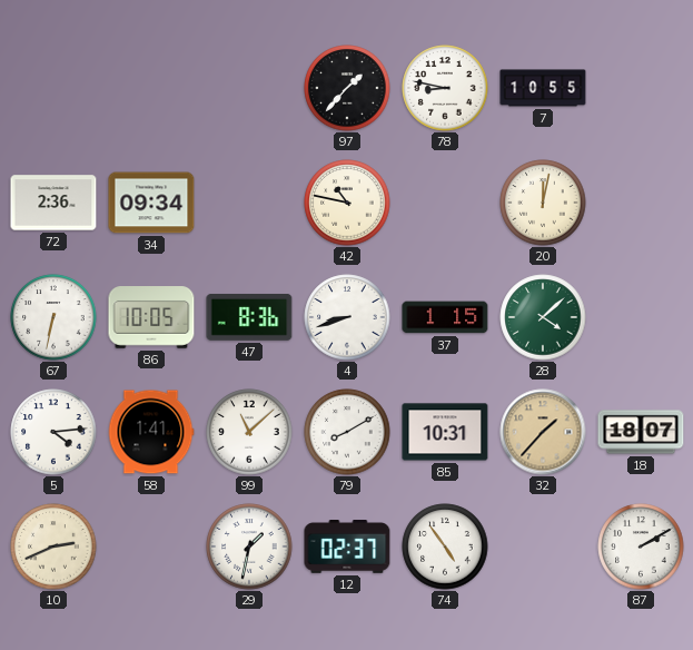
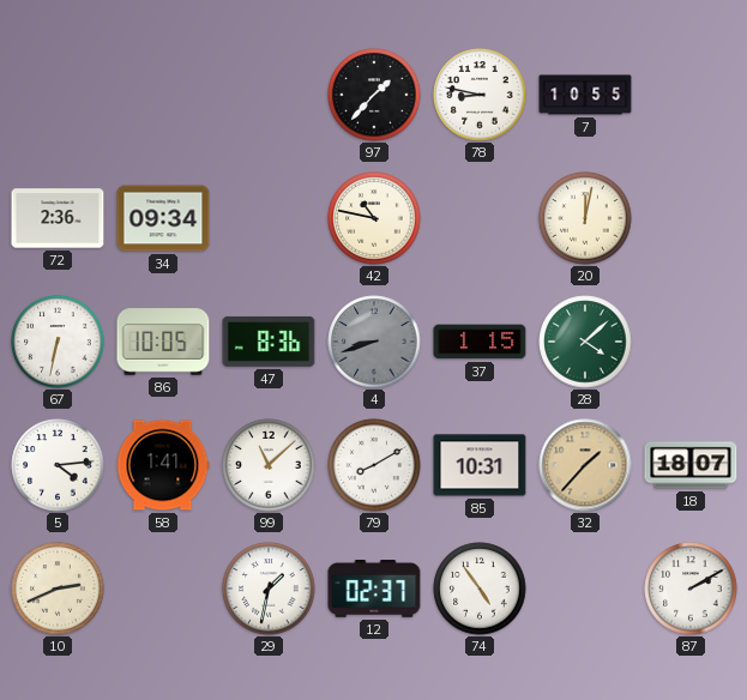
4 dial: white -> grey
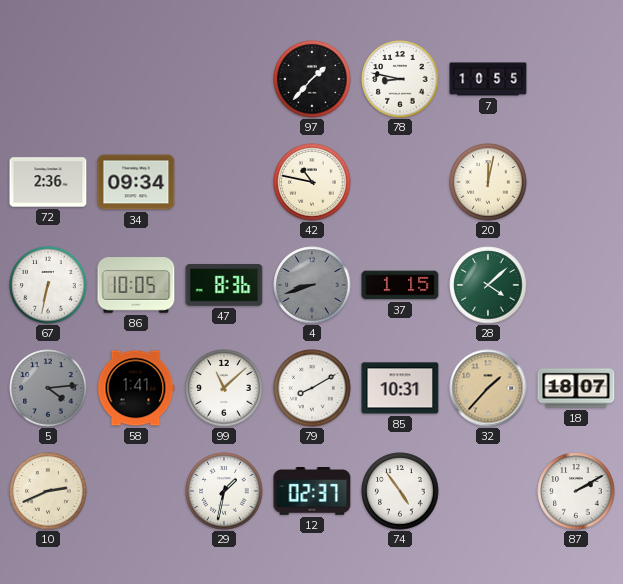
5 dial: white -> grey
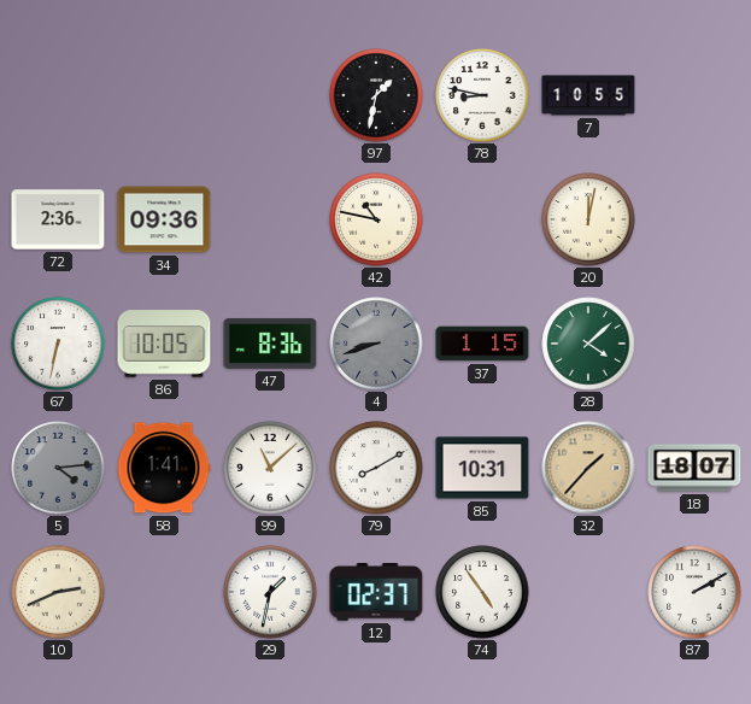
97: 1:37 -> 1:32
34: 09:34 -> 09:36
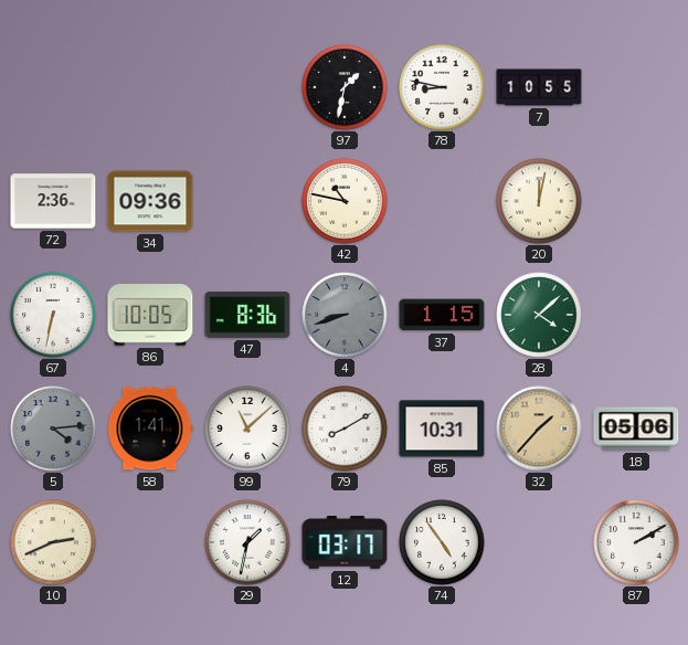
18: 18:07 -> 05:06
12: 02:37 -> 03:17
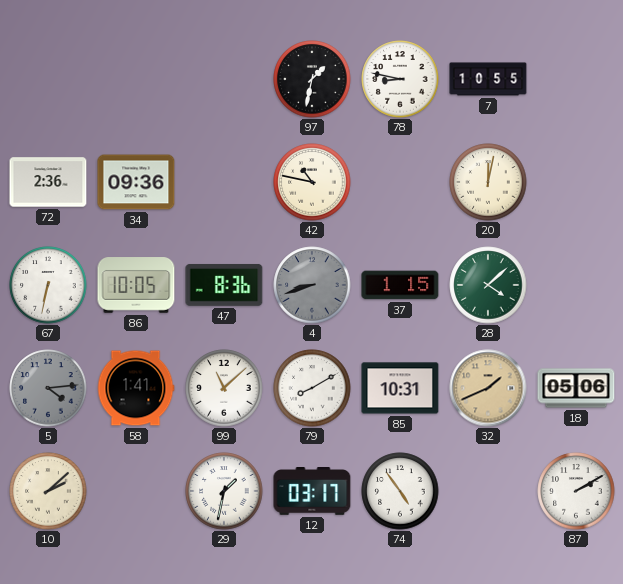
32: 1:37 -> 1:41
10: 2:41 -> 2:08
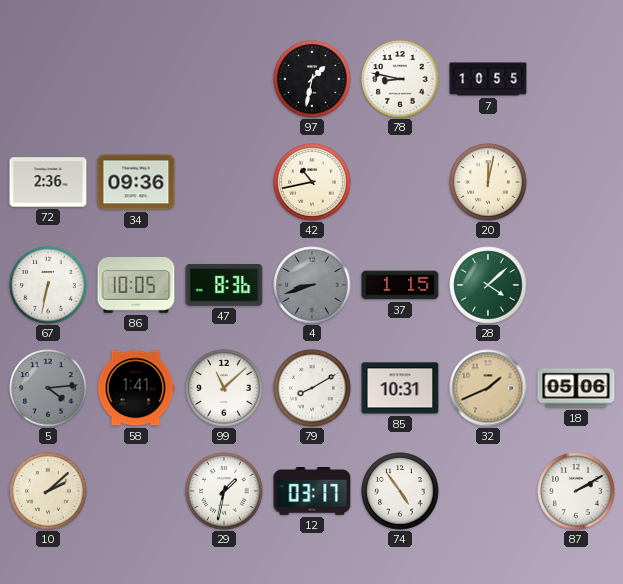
42: 10:47 -> 10:43
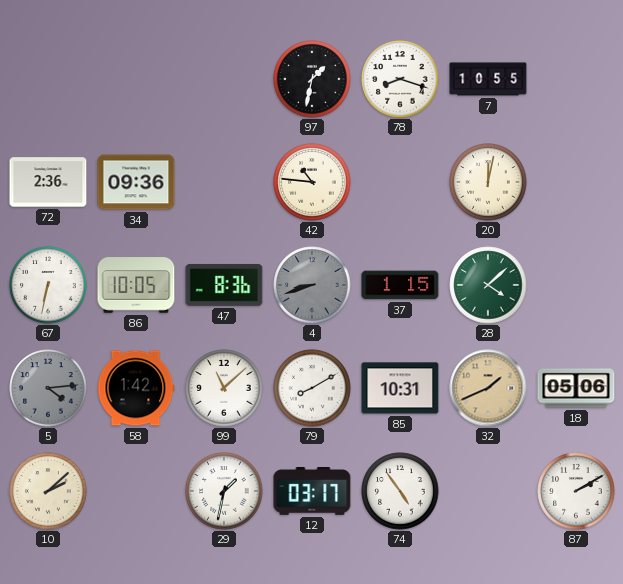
78: 8:47 -> 8:18
42: 10:43 -> 10:46
58: 1:41 -> 1:42
